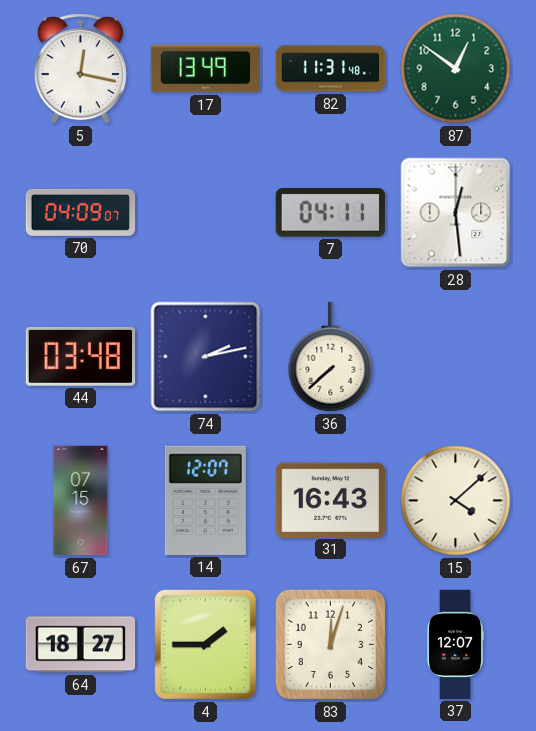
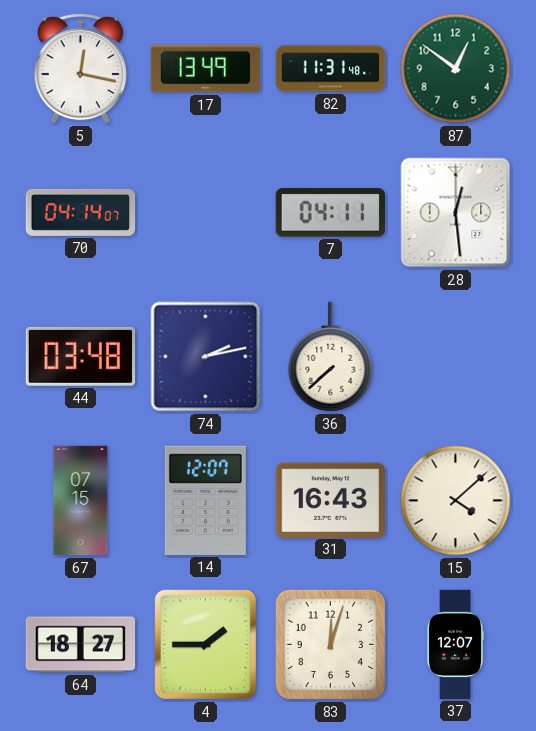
70: 04:09 -> 04:14
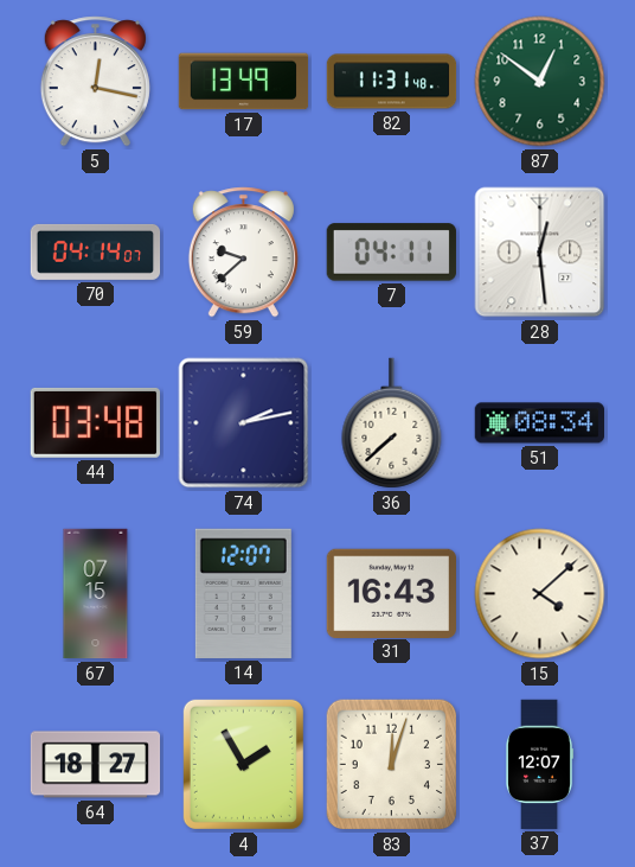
59: none -> 9:38
51: none -> 08:34
4: 1:45 -> 1:55
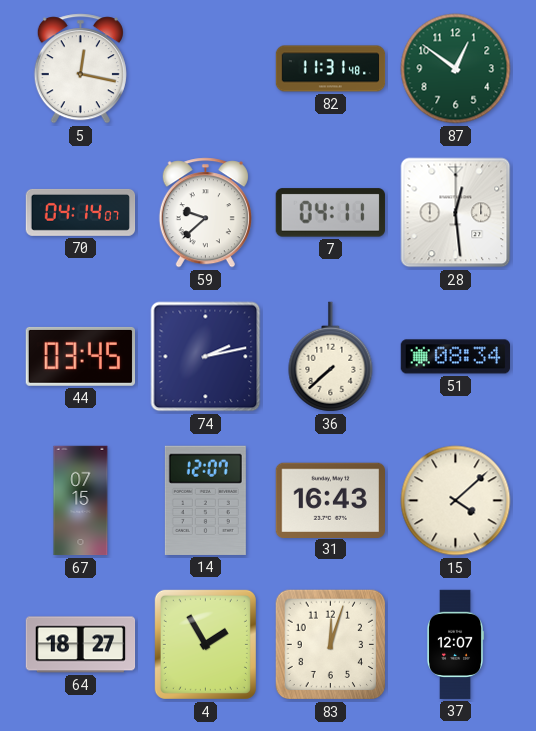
17: 13:49 -> none
44: 03:48 -> 03:45
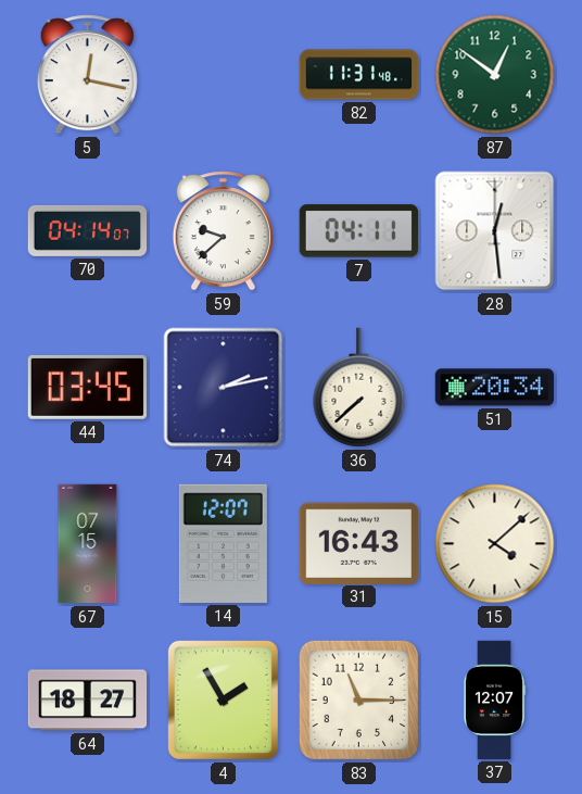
51: 08:34 -> 20:34
83: 12:03 -> 11:15
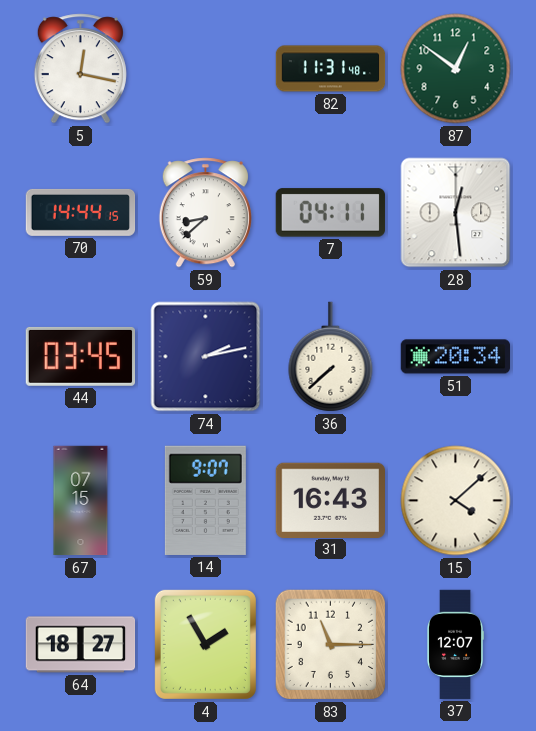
70: 04:14 -> 14:44
59: 9:38 -> 8:38
14: 12:07 -> 9:07
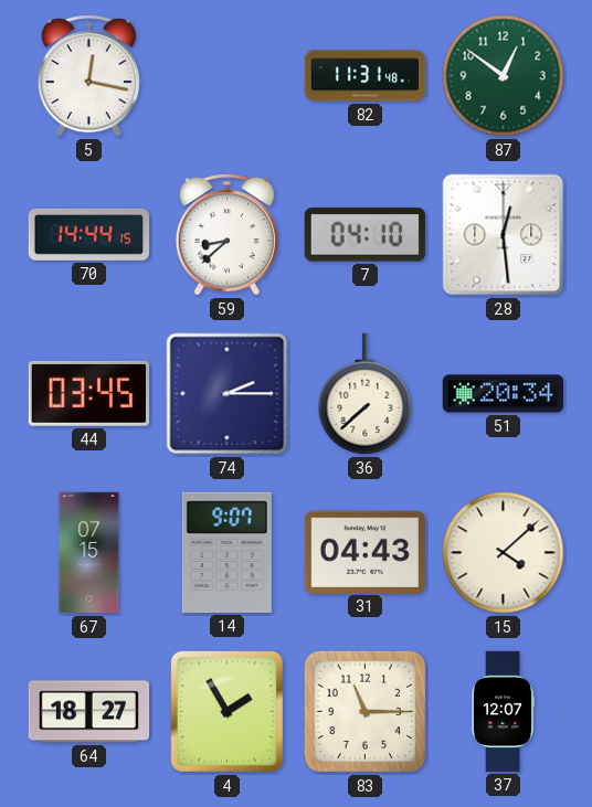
7: 04:11 -> 04:10
74: 2:13 -> 2:15
31: 16:43 -> 04:43
